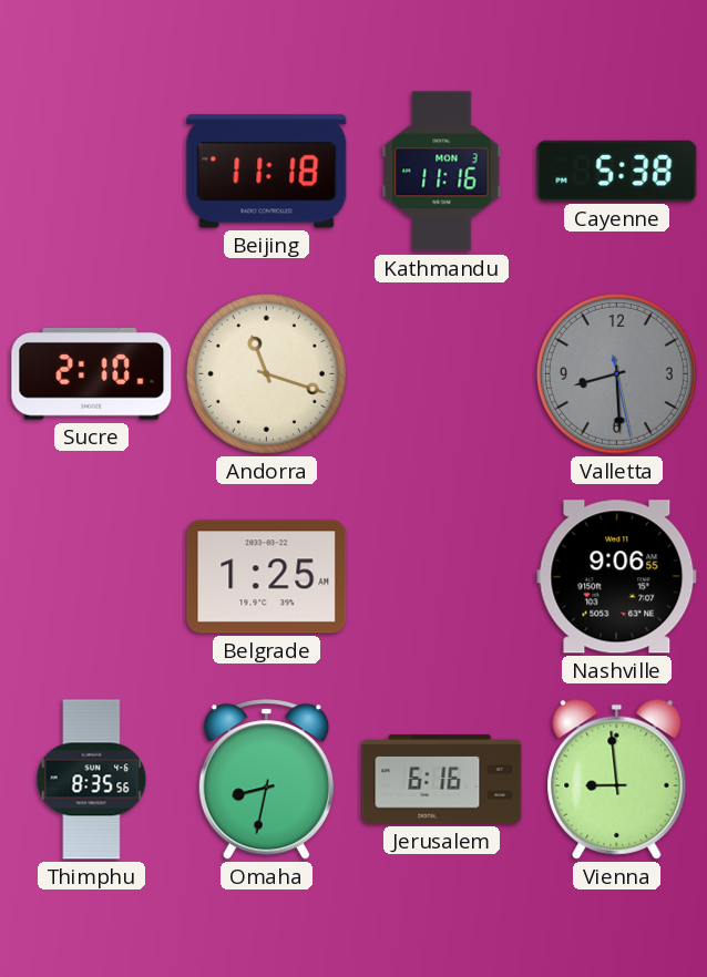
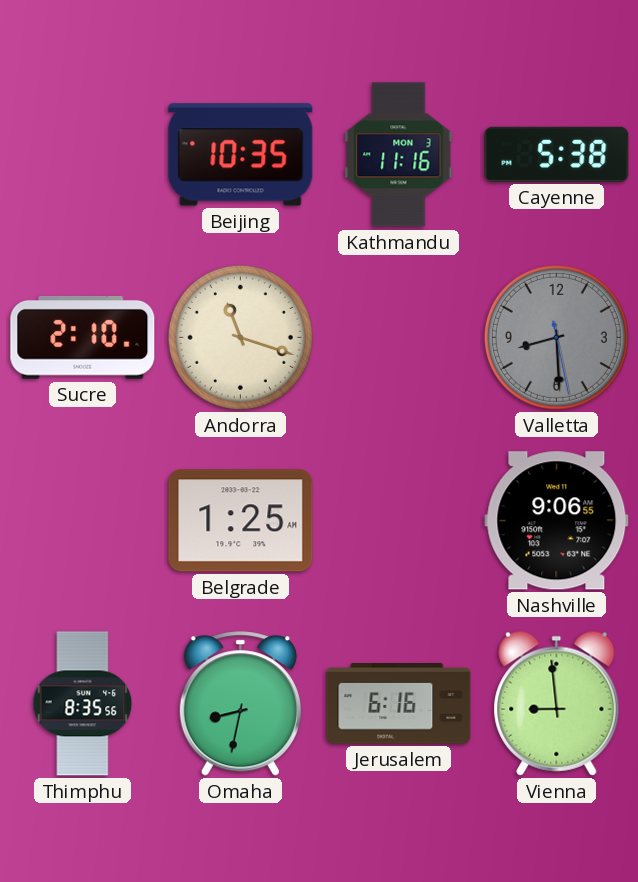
Beijing: 11:18 -> 10:35
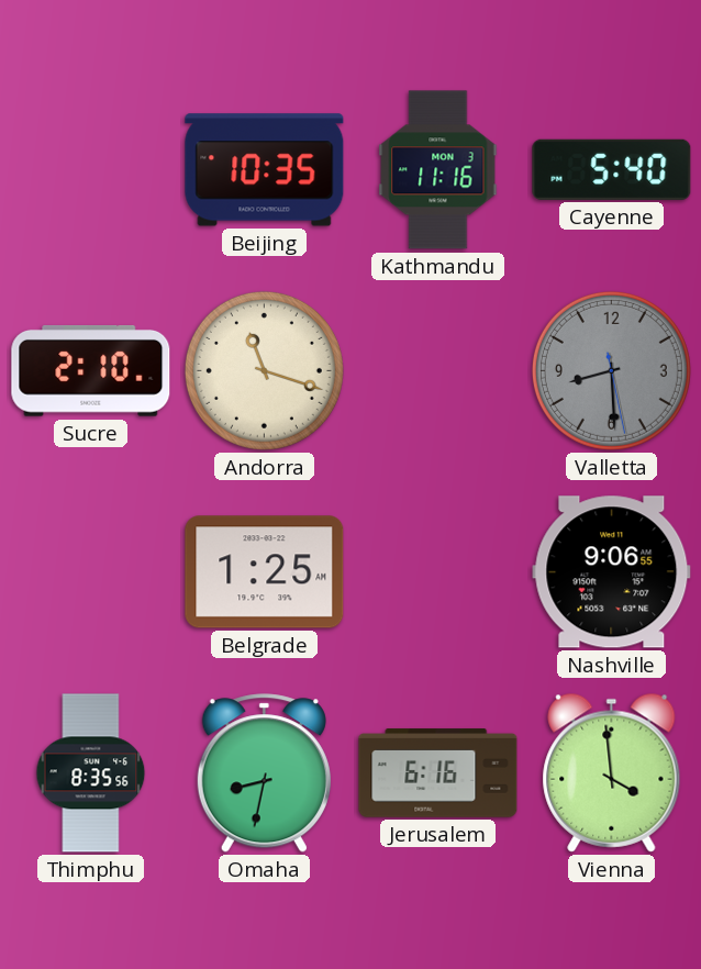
Cayenne: 5:38 -> 5:40
Vienna: 8:59 -> 3:59
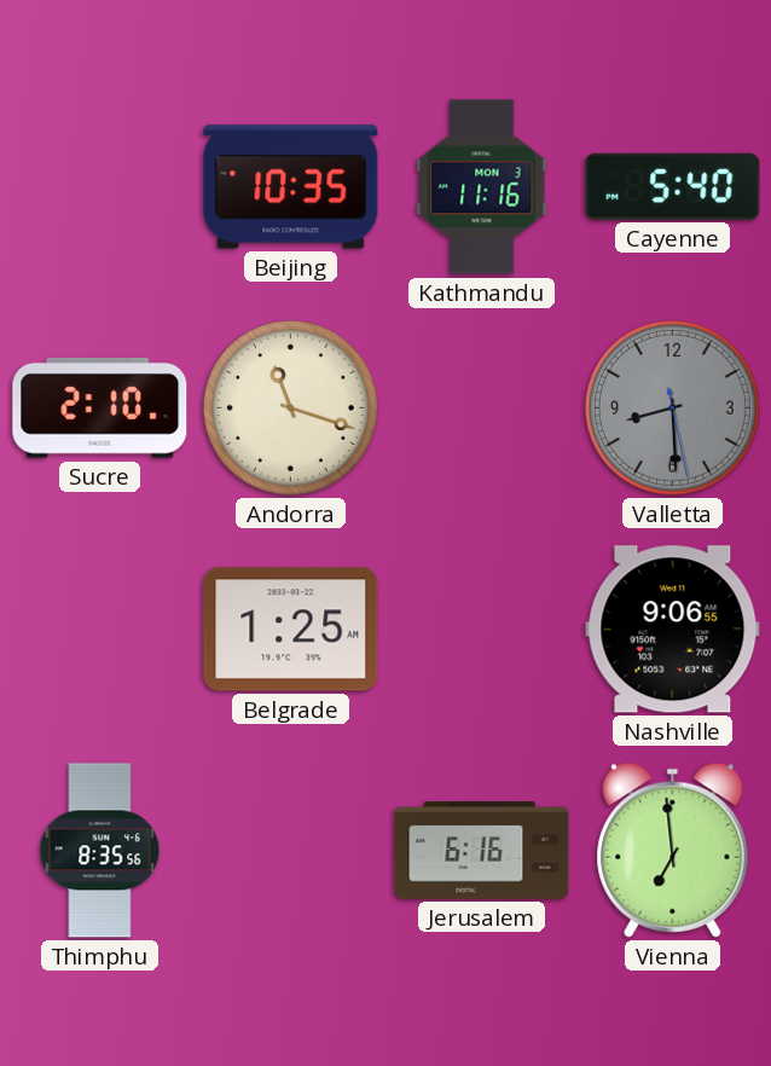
Omaha: 8:32 -> none
Vienna: 3:59 -> 6:59
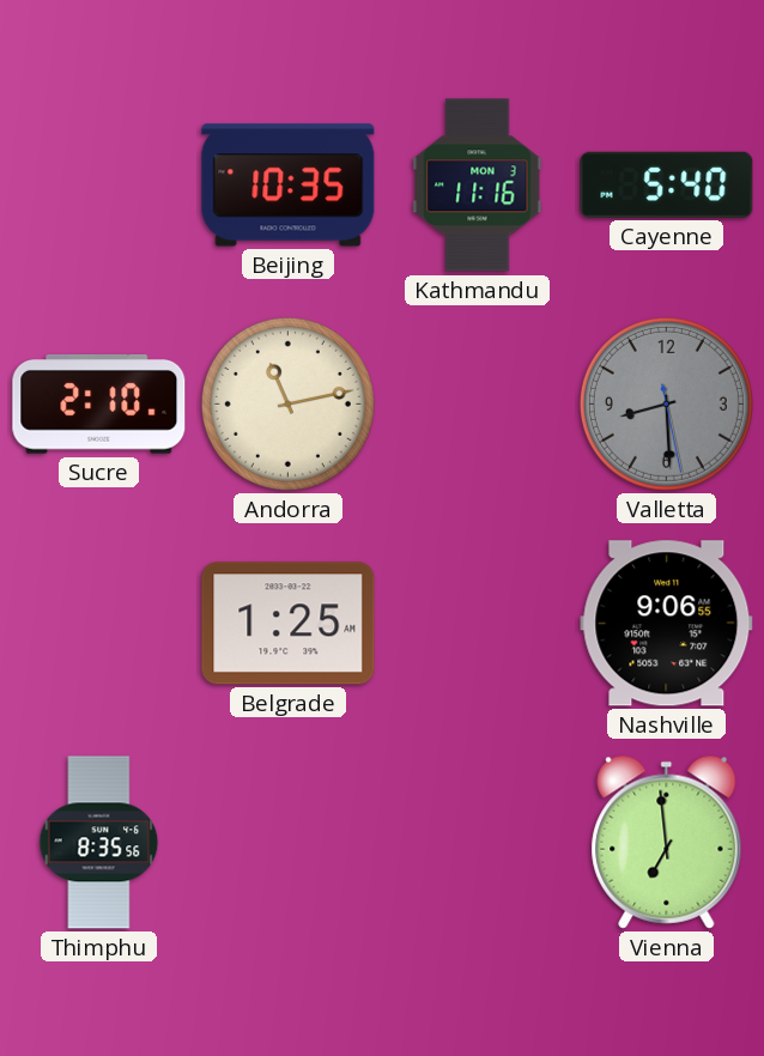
Andorra: 11:18 -> 11:13
Jerusalem: 6:16 -> none
